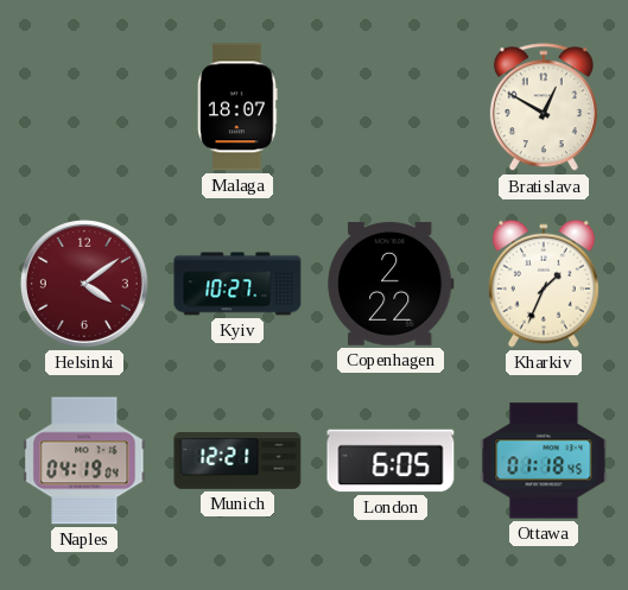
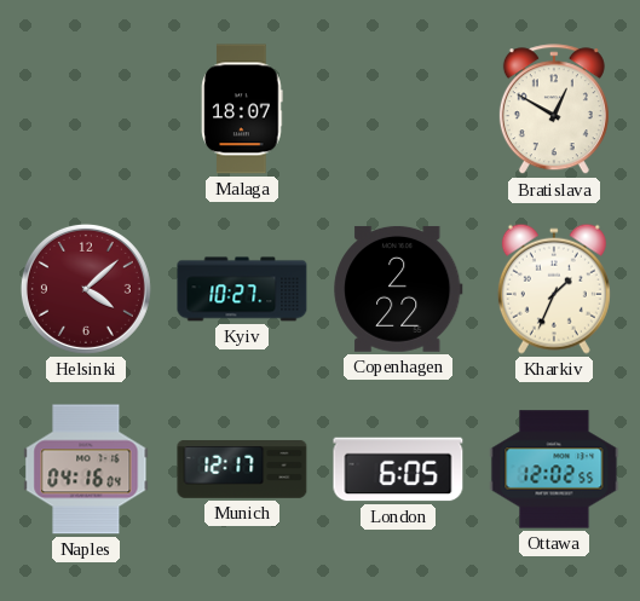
Helsinki: 4:09 -> 4:08
Naples: 04:19 -> 04:16
Munich: 12:21 -> 12:17
Ottawa: 01:18 -> 12:02
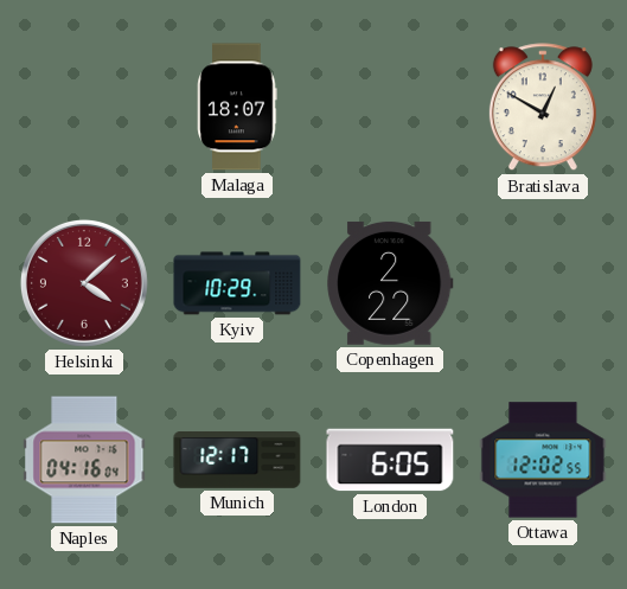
Kyiv: 10:27 -> 10:29
Kharkiv: 1:34 -> none
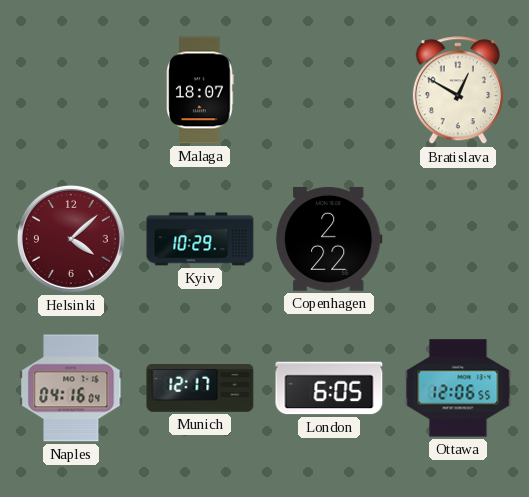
Ottawa: 12:02 -> 12:06
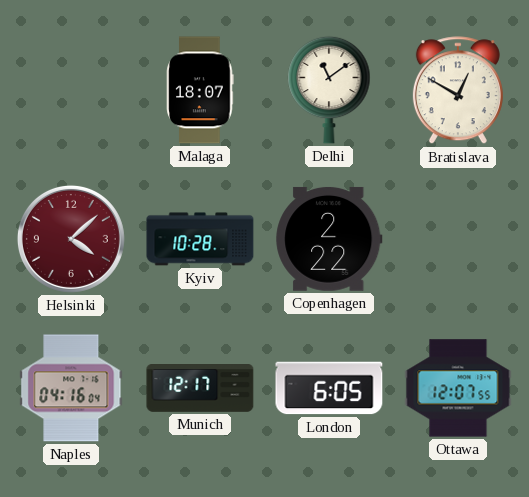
Delhi: none -> 11:09
Kyiv: 10:29 -> 10:28
Ottawa: 12:06 -> 12:07
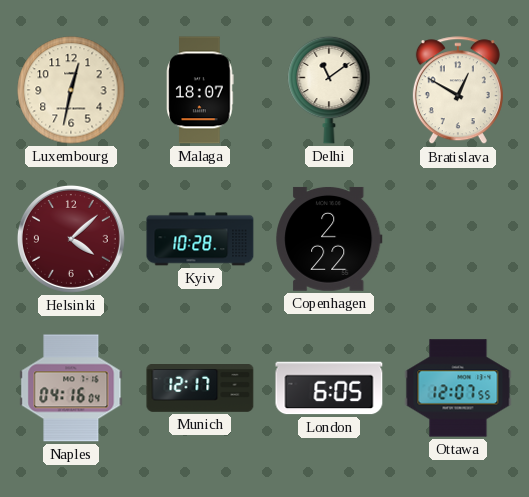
Luxembourg: none -> 12:32
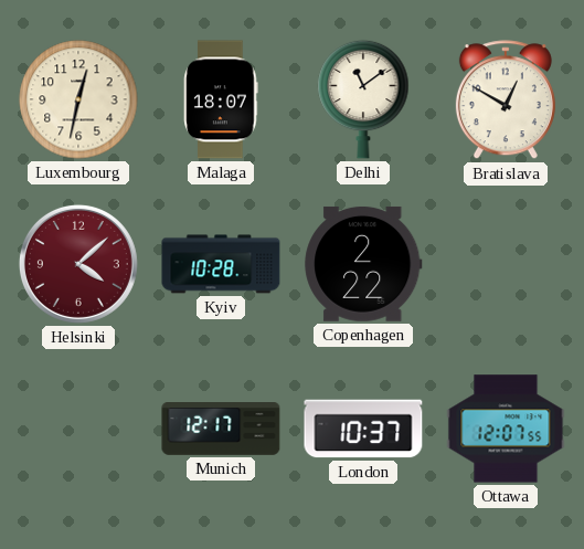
Naples: 04:16 -> none
London: 6:05 -> 10:37
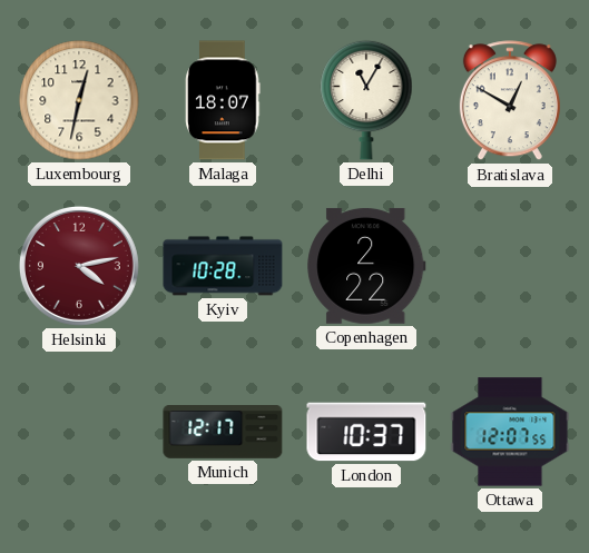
Delhi: 11:09 -> 11:05
Helsinki: 4:08 -> 4:13
